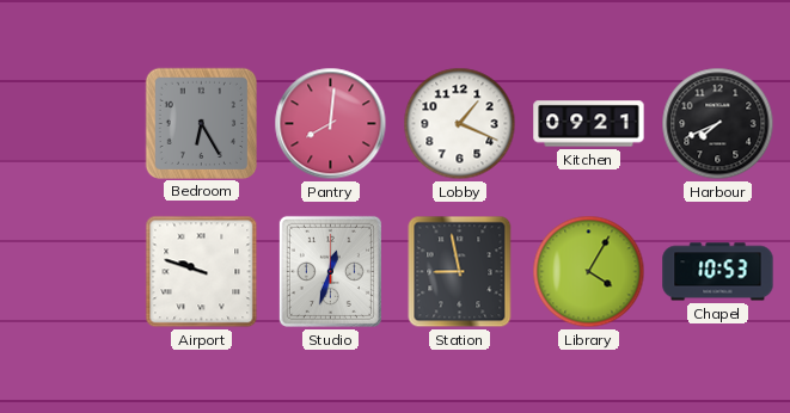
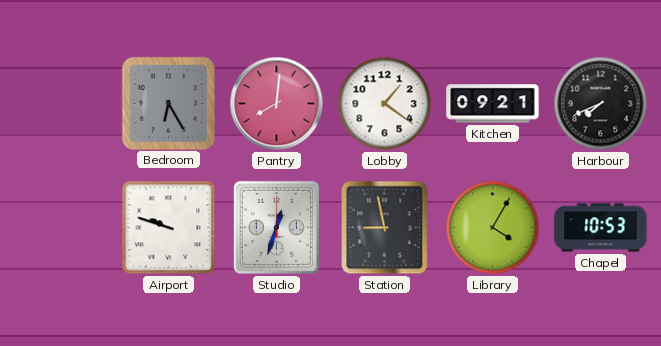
Lobby: 1:19 -> 1:21
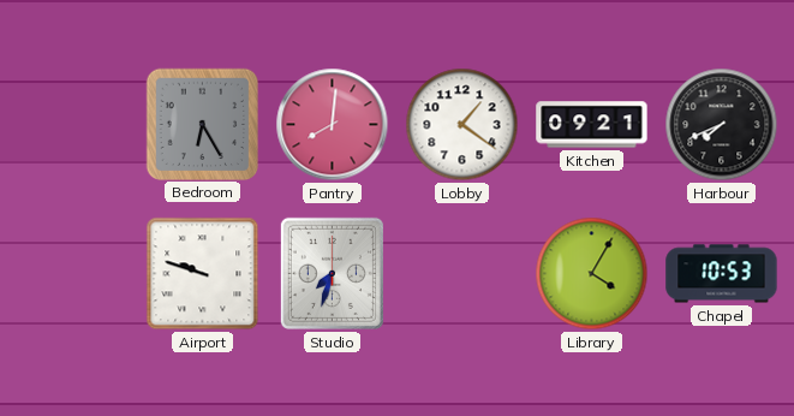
Studio: 12:33 -> 7:33
Station: 8:58 -> none
